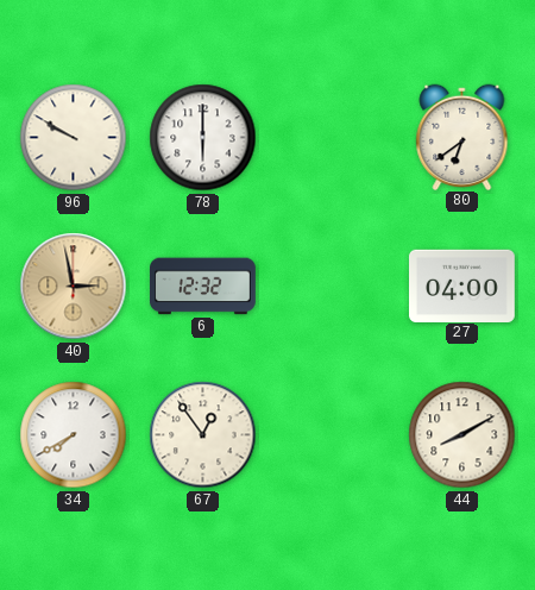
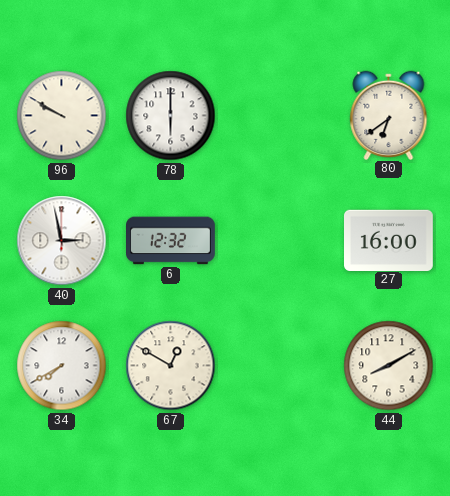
40 dial: champagne -> white
27: 04:00 -> 16:00
67: 12:54 -> 12:50
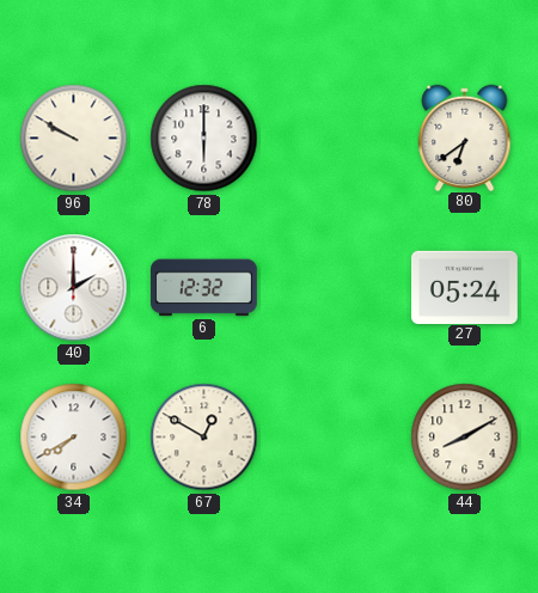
40: 2:58 -> 2:00
27: 16:00 -> 05:24
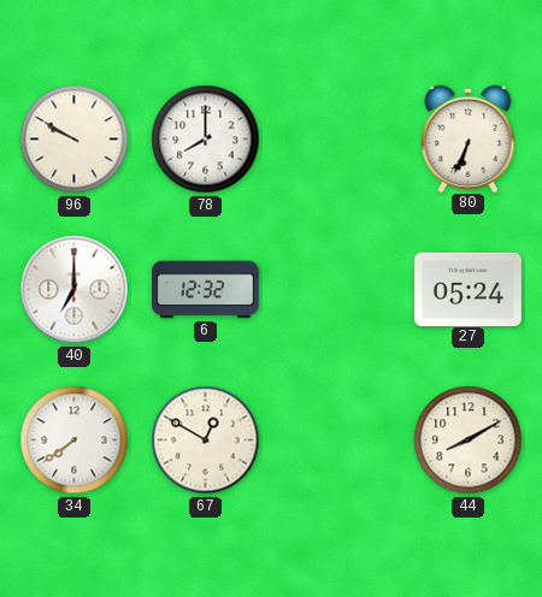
78: 6:00 -> 8:00
80: 6:39 -> 6:34
40: 2:00 -> 7:00
34: 7:40 -> 7:39
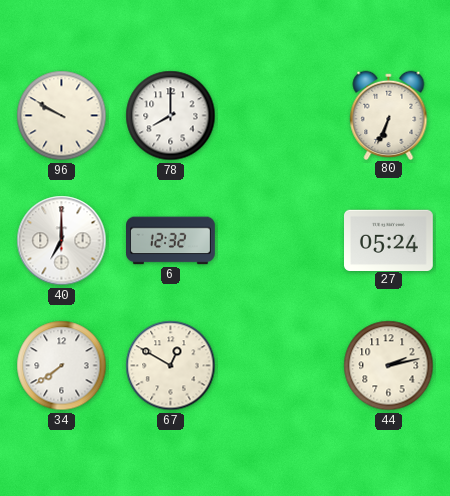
44: 8:10 -> 2:13
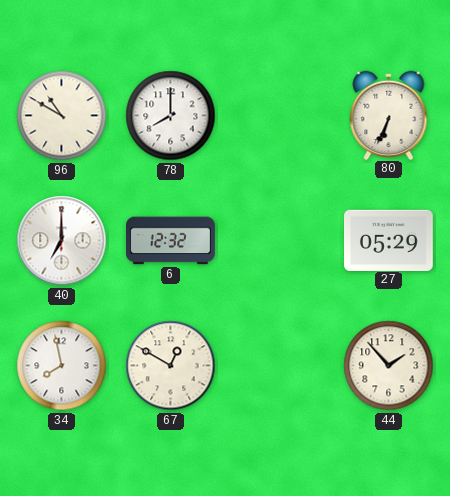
96: 9:50 -> 10:50
27: 05:24 -> 05:29
34: 7:39 -> 7:58
44: 2:13 -> 1:53
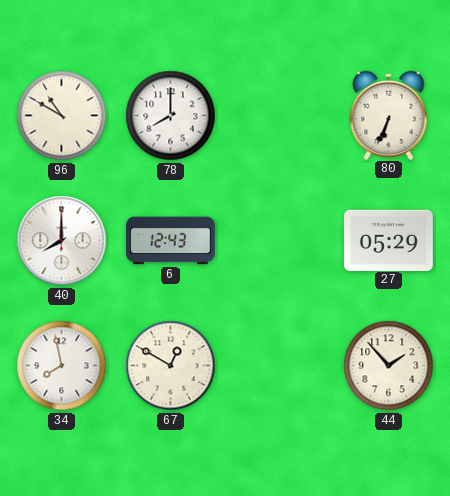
40: 7:00 -> 8:00
6: 12:32 -> 12:43
